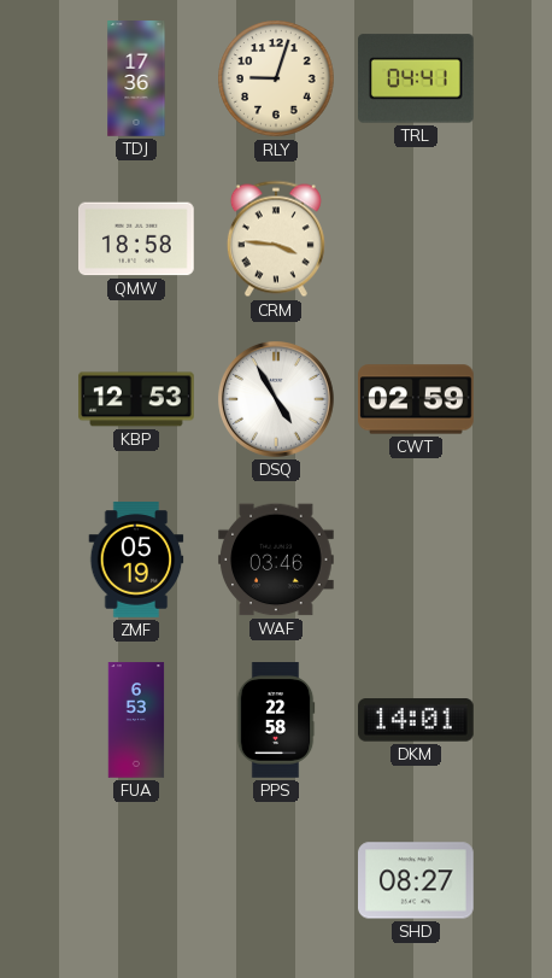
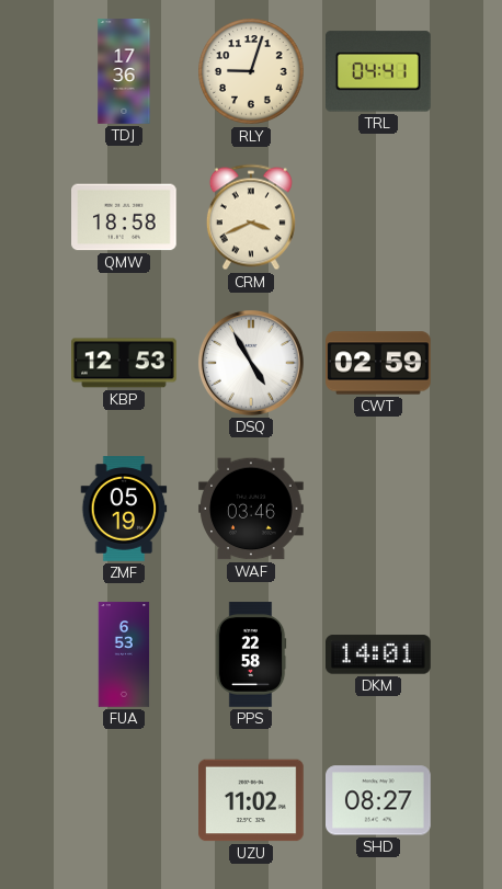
CRM: 3:46 -> 3:41
UZU: none -> 11:02
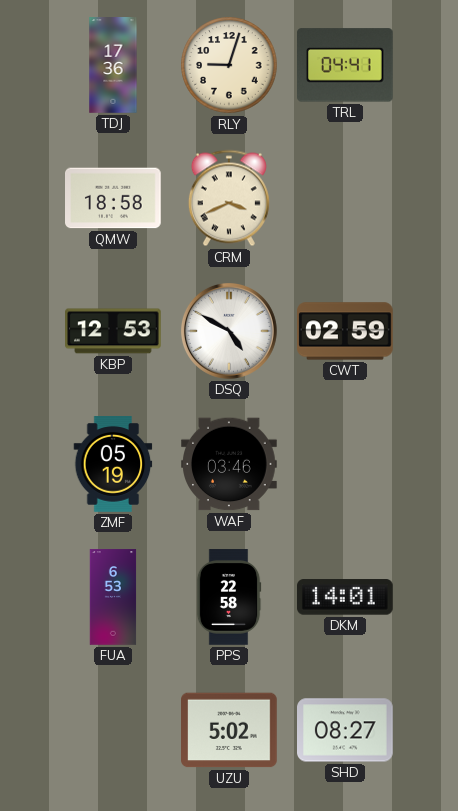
DSQ: 4:55 -> 4:50
UZU: 11:02 -> 5:02
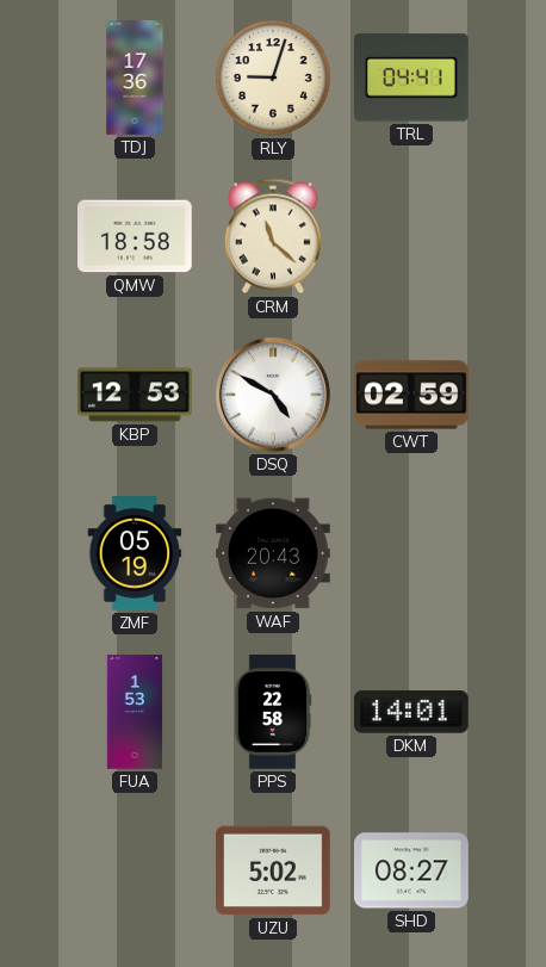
CRM: 3:41 -> 11:22
WAF: 03:46 -> 20:43
FUA: 6:53 -> 1:53
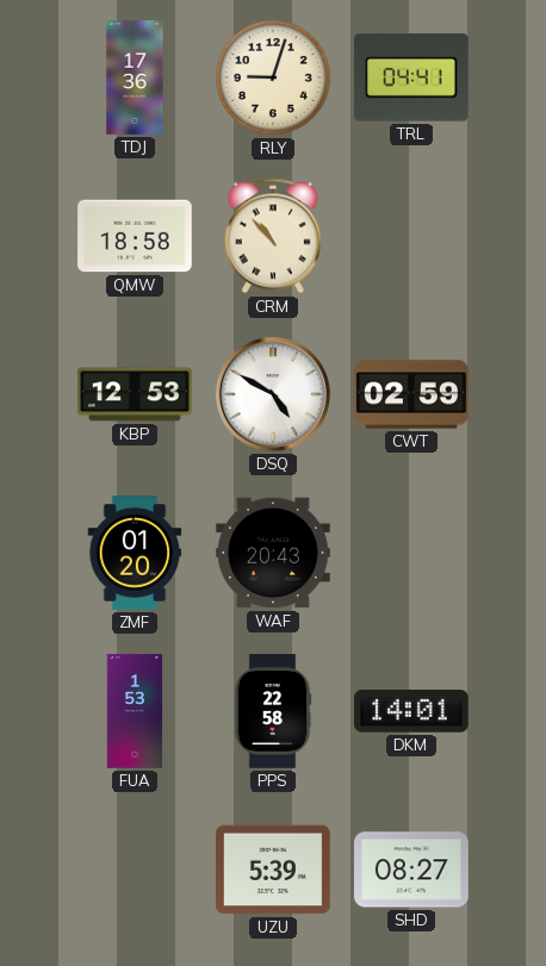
CRM: 11:22 -> 10:53
ZMF: 05:19 -> 01:20
UZU: 5:02 -> 5:39
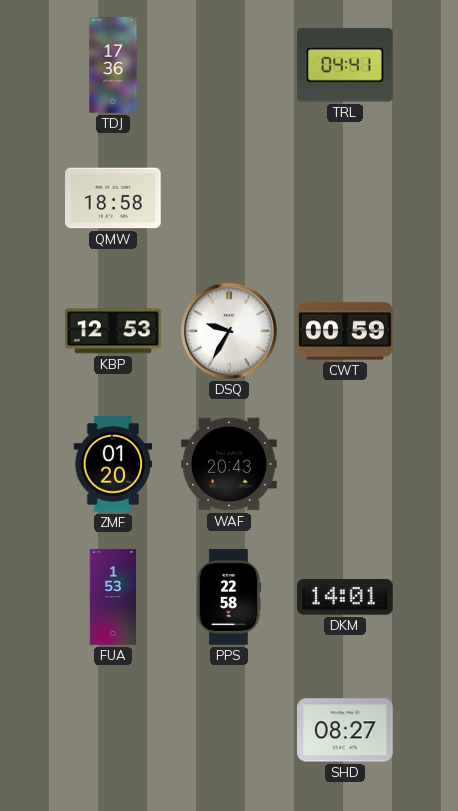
RLY: 9:03 -> none
CRM: 10:53 -> none
DSQ: 4:50 -> 9:35
CWT: 02:59 -> 00:59
UZU: 5:39 -> none
